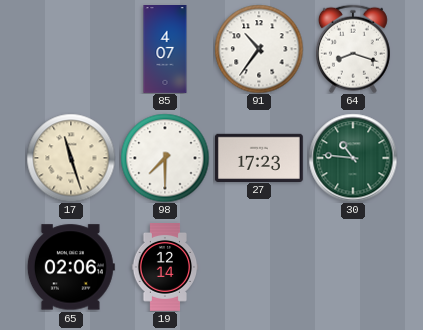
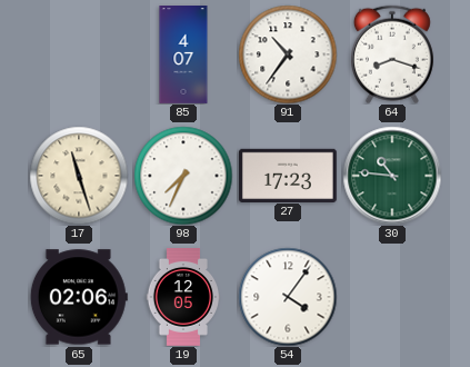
98: 7:30 -> 7:34
19: 12:14 -> 12:05
54: none -> 4:06
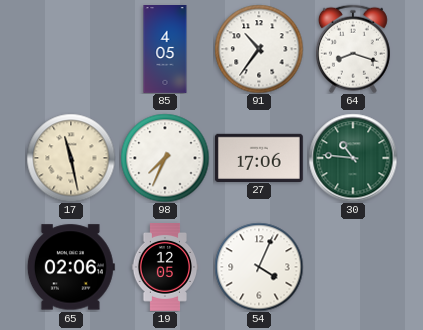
85: 4:07 -> 4:05
17: 11:27 -> 11:28
27: 17:23 -> 17:06
54: 4:06 -> 4:04
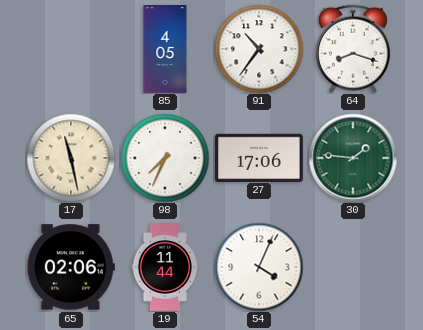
30: 10:46 -> 1:46
19: 12:05 -> 11:44
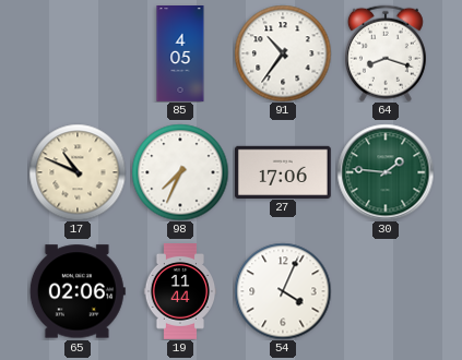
17: 11:28 -> 10:49
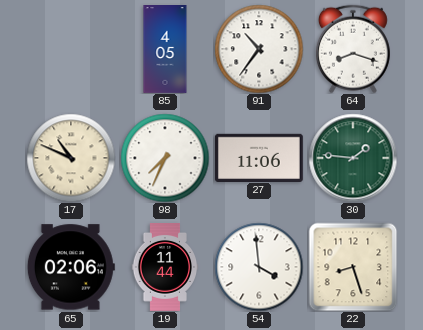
27: 17:06 -> 11:06
54: 4:04 -> 3:59
22: none -> 8:27
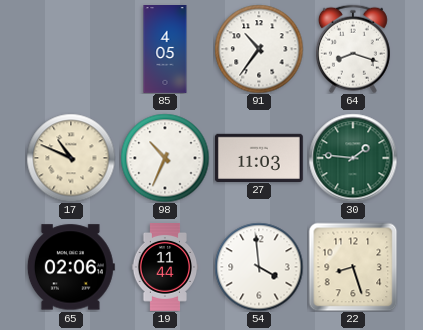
98: 7:34 -> 10:34
27: 11:06 -> 11:03
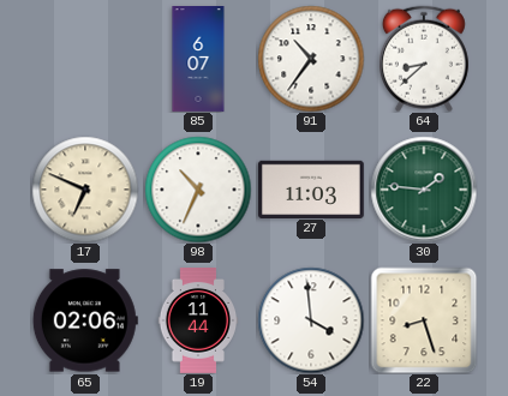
85: 4:05 -> 6:07
64: 8:18 -> 8:38
17: 10:49 -> 6:49
